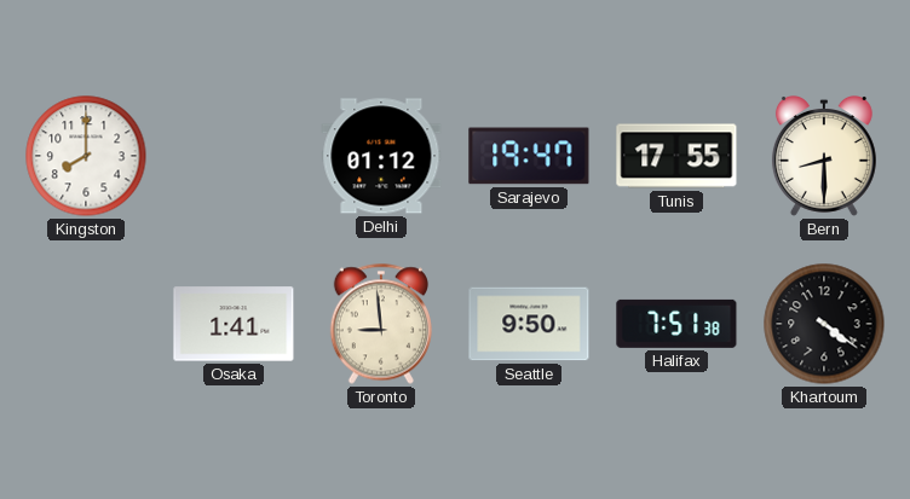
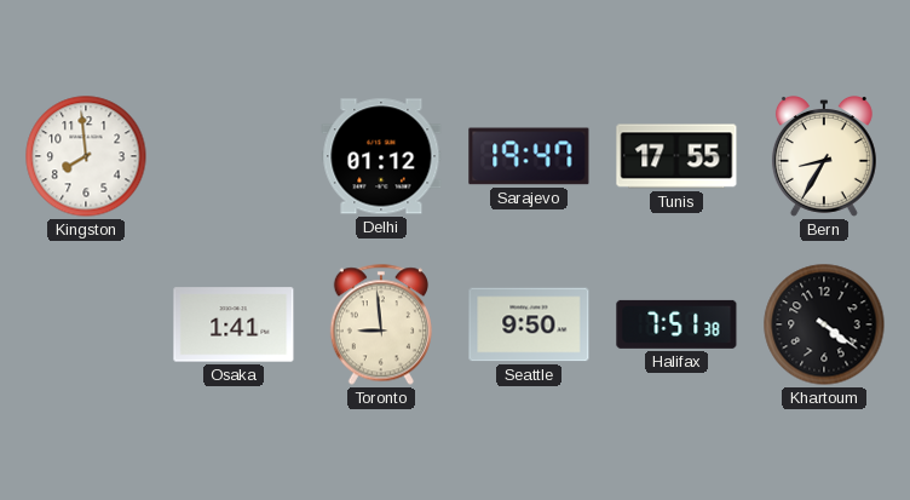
Kingston: 8:00 -> 7:59
Bern: 8:30 -> 8:35
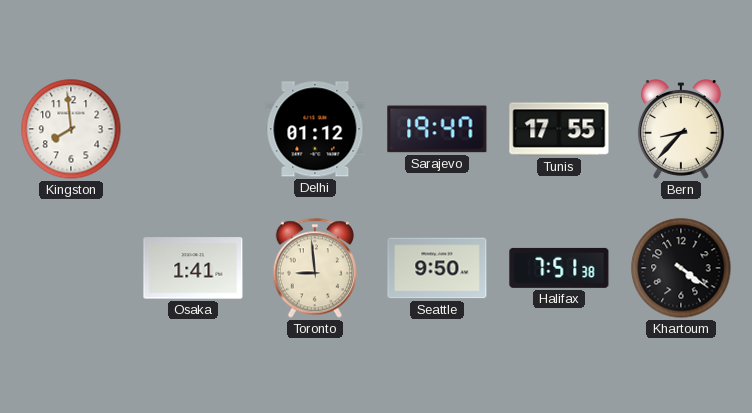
Bern: 8:35 -> 8:37
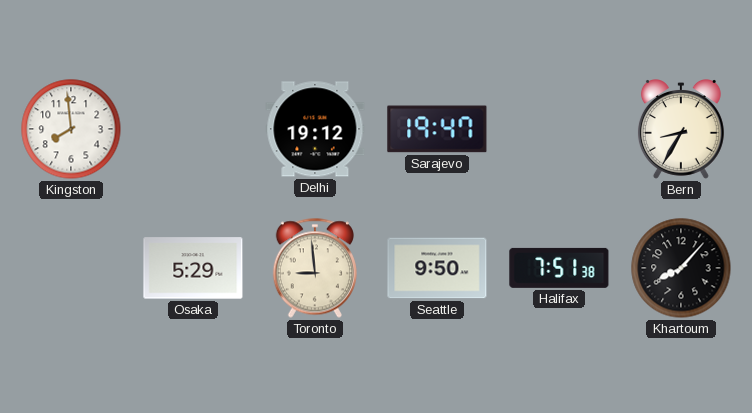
Delhi: 01:12 -> 19:12
Tunis: 17:55 -> none
Bern: 8:37 -> 8:35
Osaka: 1:41 -> 5:29
Khartoum: 4:21 -> 8:07
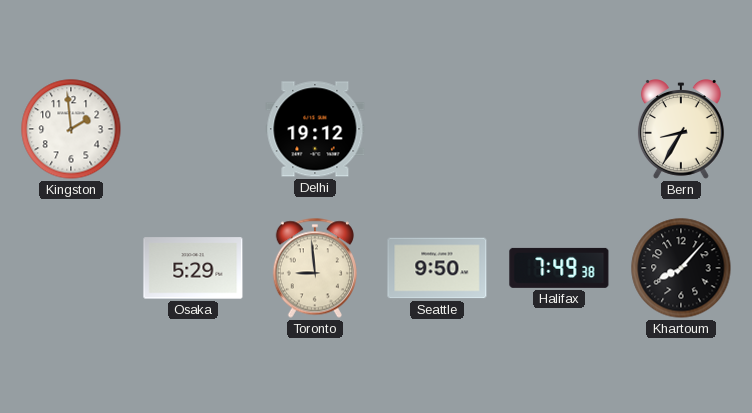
Kingston: 7:59 -> 1:59
Sarajevo: 19:47 -> none
Halifax: 7:51 -> 7:49
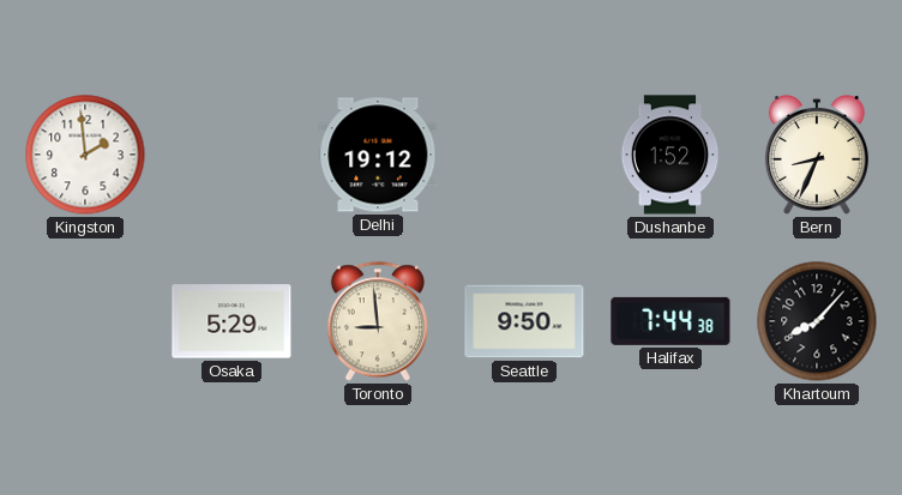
Dushanbe: none -> 1:52
Bern: 8:35 -> 8:34
Halifax: 7:49 -> 7:44
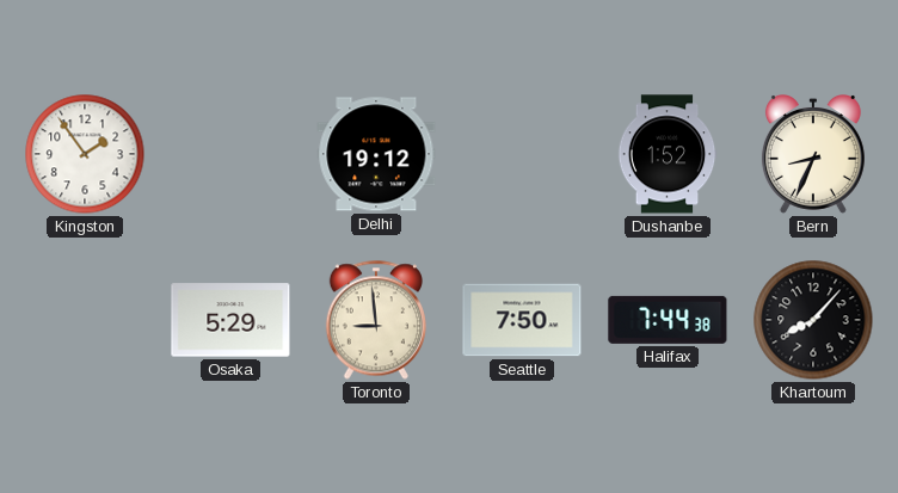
Kingston: 1:59 -> 1:54
Seattle: 9:50 -> 7:50
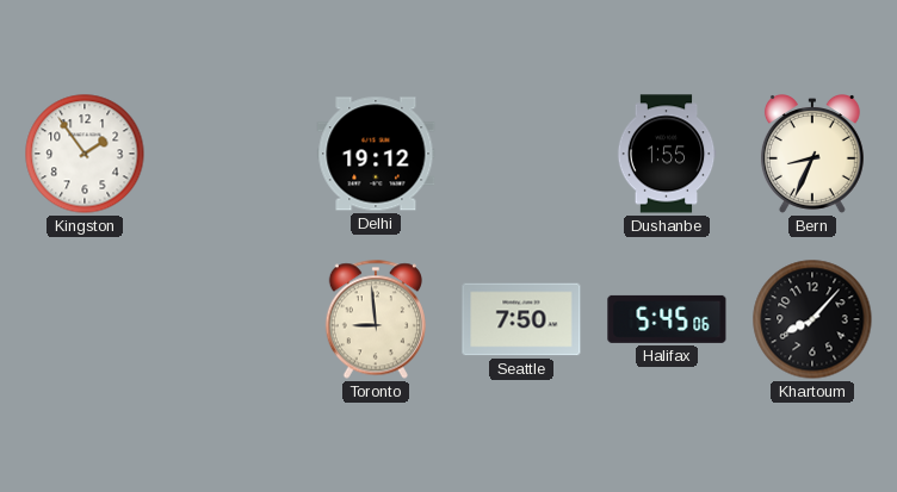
Dushanbe: 1:52 -> 1:55
Osaka: 5:29 -> none
Halifax: 7:44 -> 5:45
